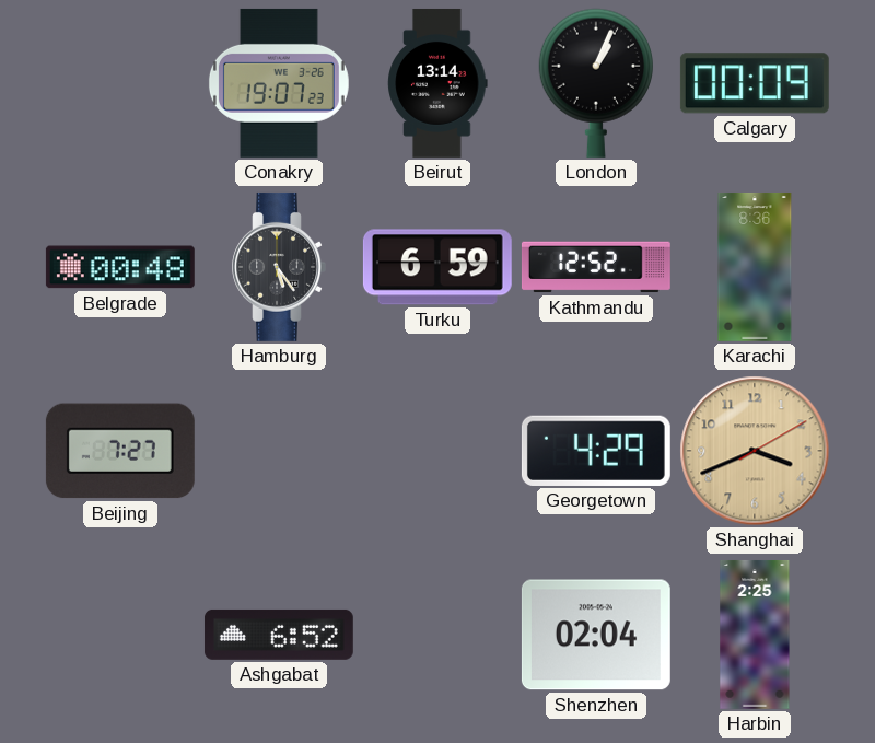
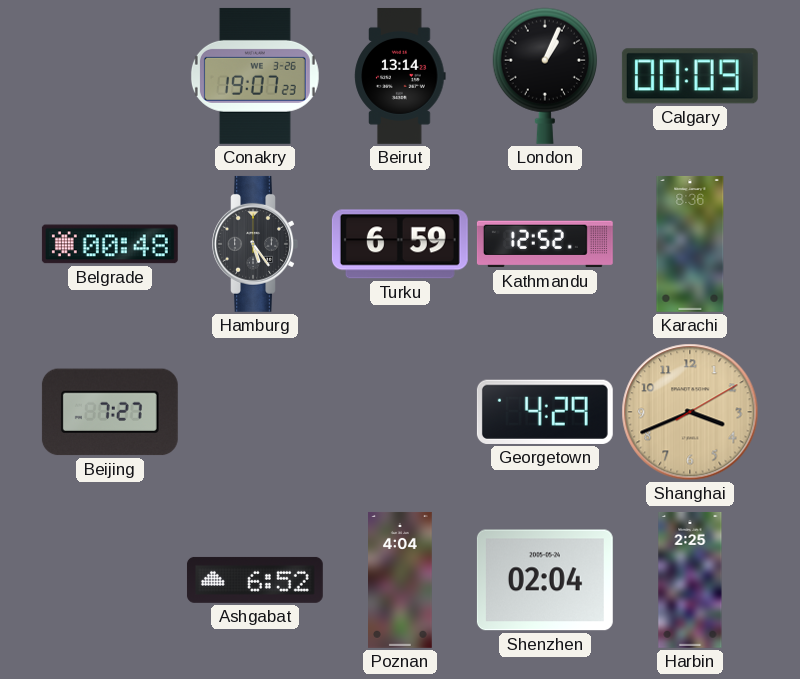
Poznan: none -> 4:04
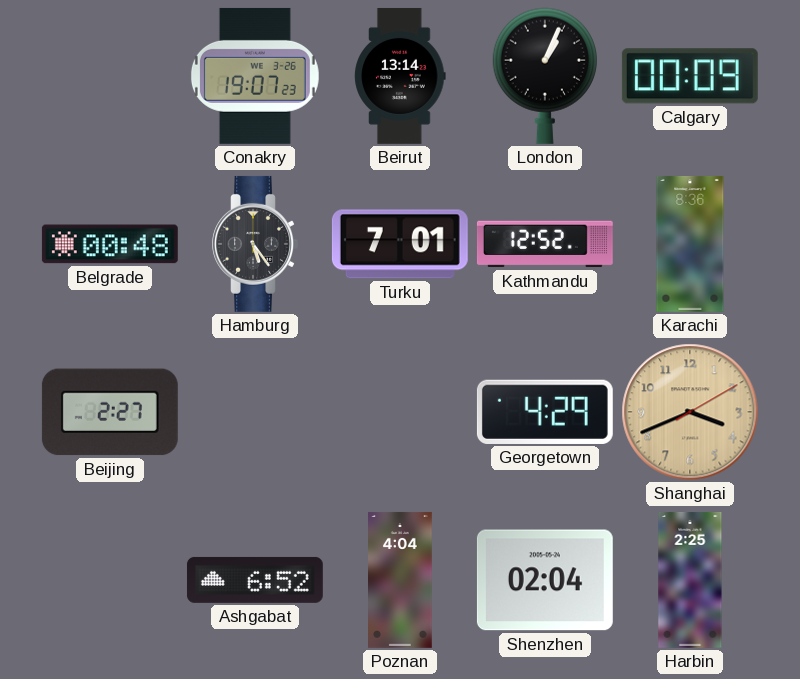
Turku: 6:59 -> 7:01
Beijing: 7:27 -> 2:27
